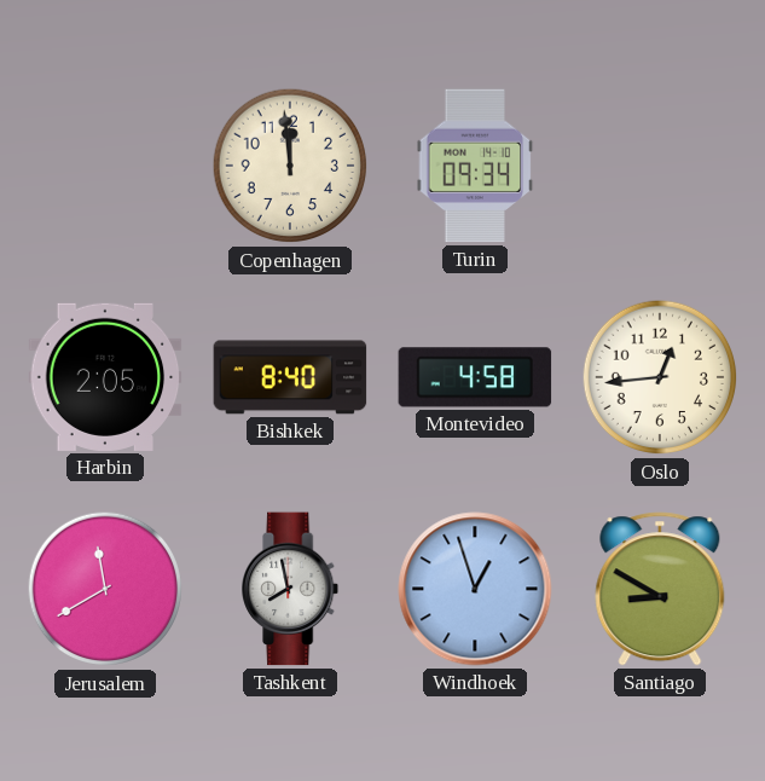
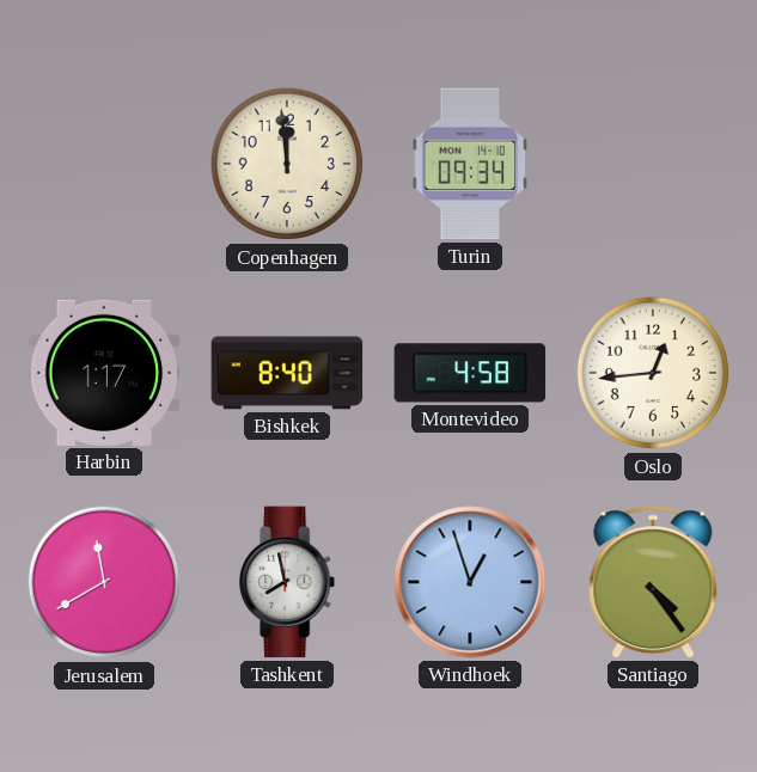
Harbin: 2:05 -> 1:17
Santiago: 8:50 -> 4:24
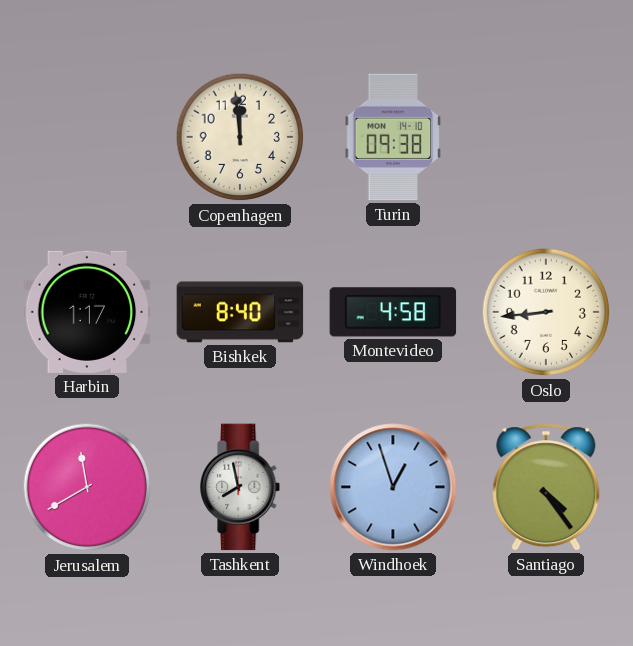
Turin: 09:34 -> 09:38
Oslo: 12:44 -> 8:44
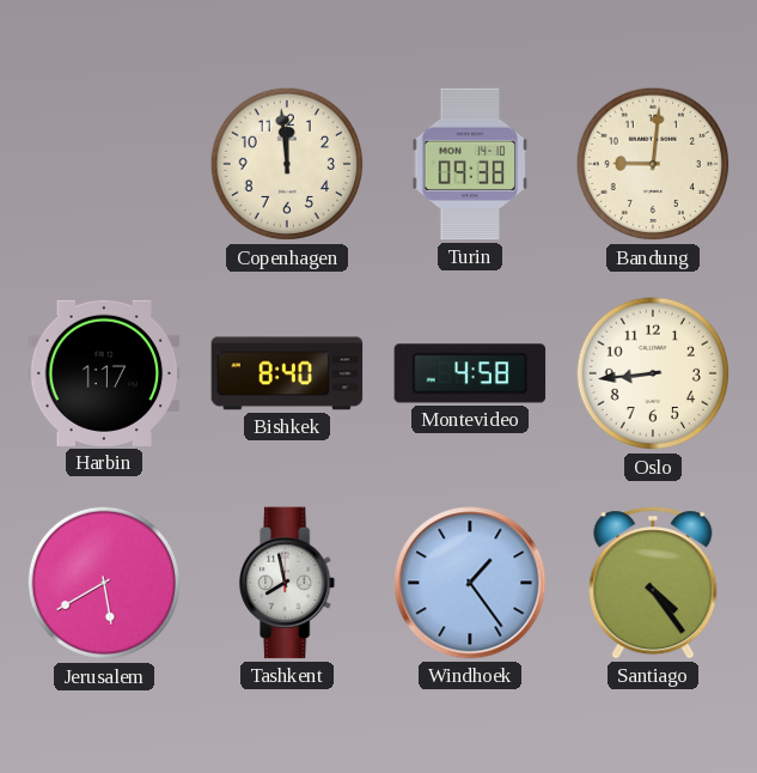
Bandung: none -> 9:01
Jerusalem: 11:40 -> 5:40
Windhoek: 12:57 -> 1:24
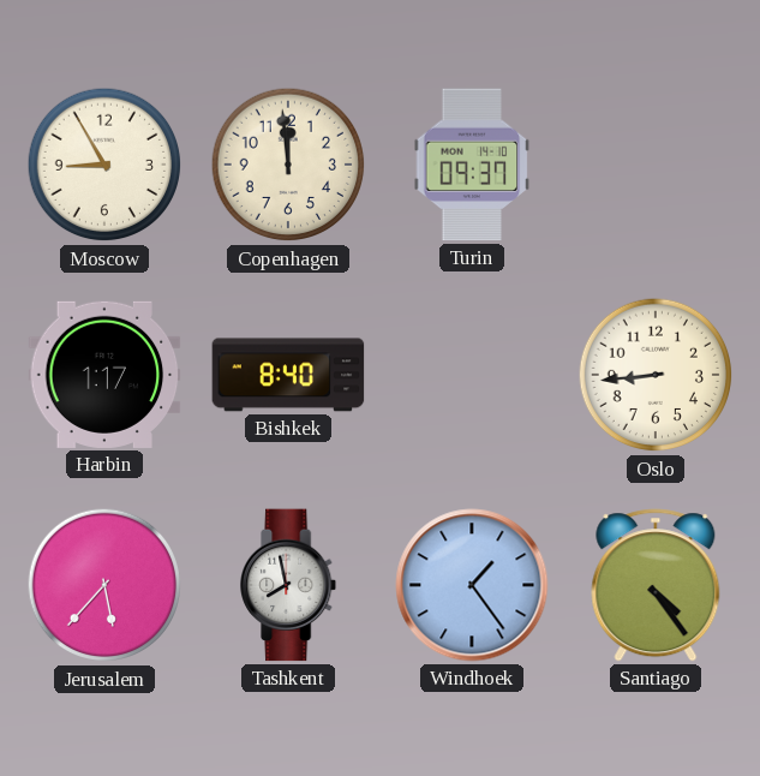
Moscow: none -> 8:55
Turin: 09:38 -> 09:37
Bandung: 9:01 -> none
Montevideo: 4:58 -> none
Jerusalem: 5:40 -> 5:37
